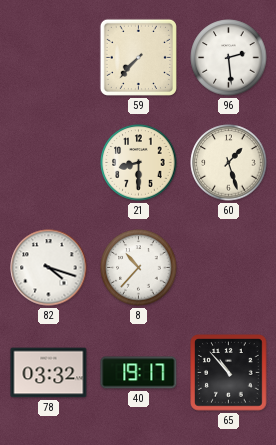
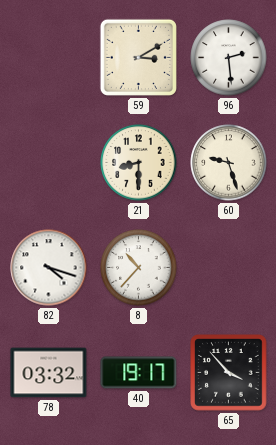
59: 7:37 -> 3:10
60: 1:27 -> 9:27
65: 10:53 -> 3:53
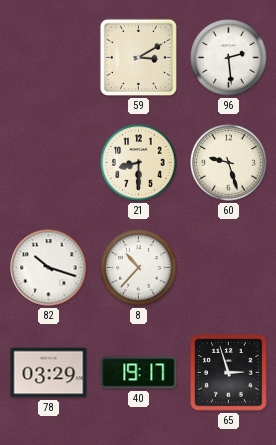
82: 4:18 -> 10:18
78: 03:32 -> 03:29
65: 3:53 -> 2:57
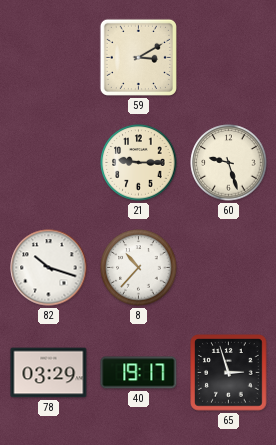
96: 2:29 -> none
21: 8:30 -> 9:15
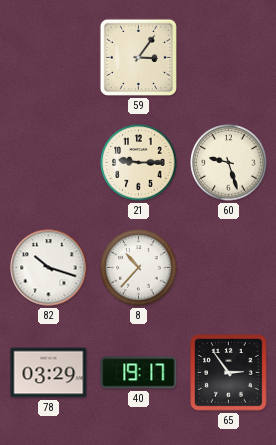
59: 3:10 -> 3:06
65: 2:57 -> 2:54
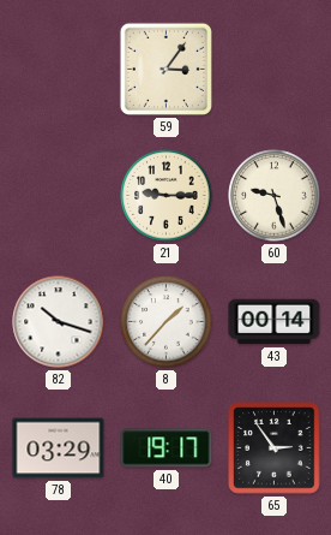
8: 10:37 -> 1:37
43: none -> 00:14
